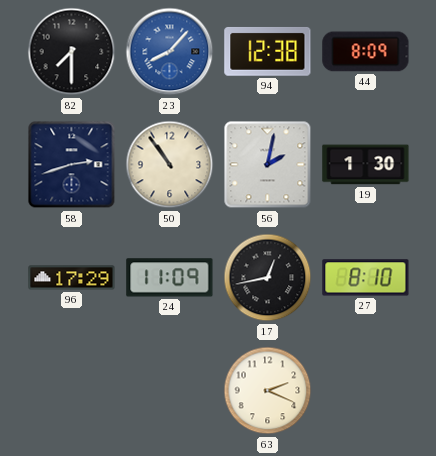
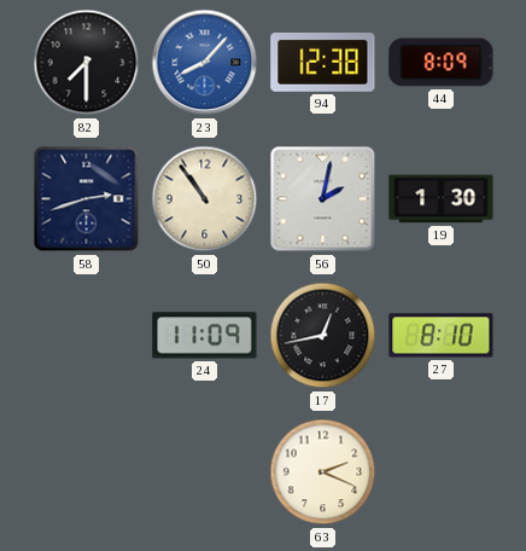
96: 17:29 -> none
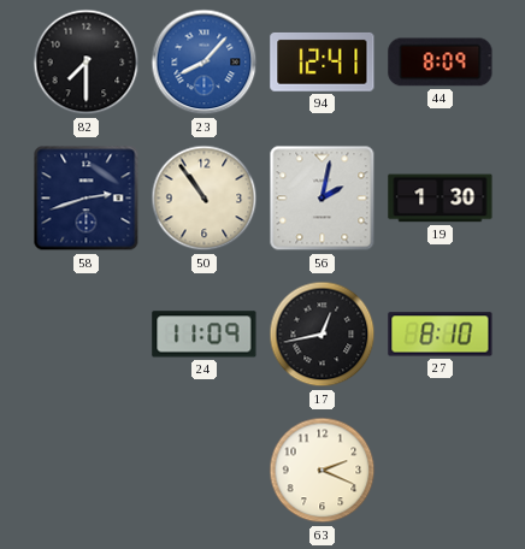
94: 12:38 -> 12:41
